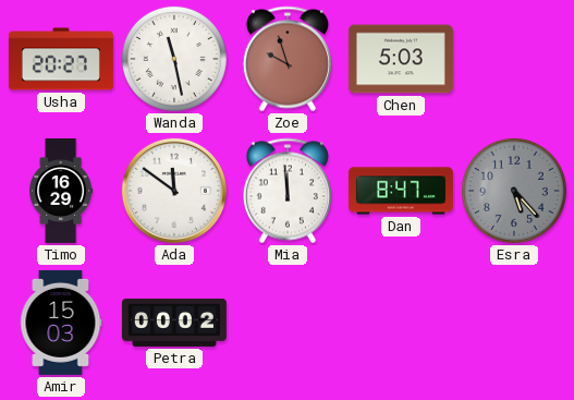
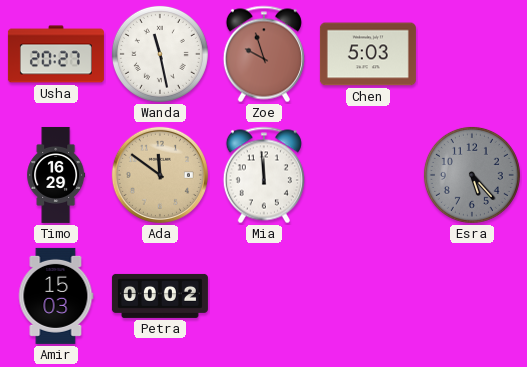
Ada dial: white -> champagne
Dan: 8:47 -> none
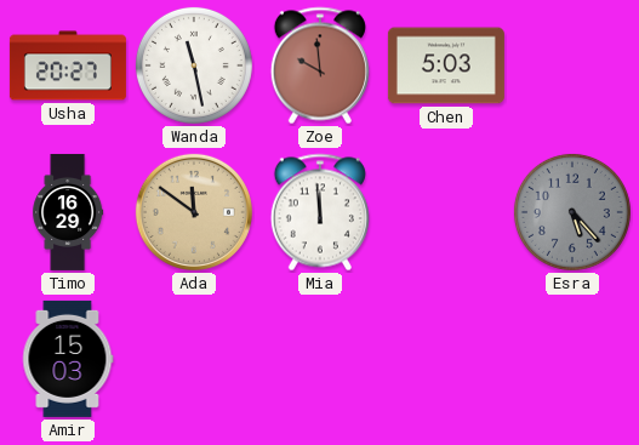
Zoe: 9:57 -> 9:59
Petra: 00:02 -> none
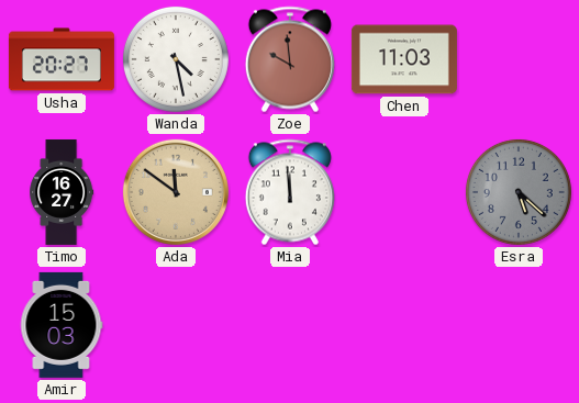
Wanda: 11:28 -> 4:28
Chen: 5:03 -> 11:03
Timo: 16:29 -> 16:27
Esra: 5:23 -> 5:22
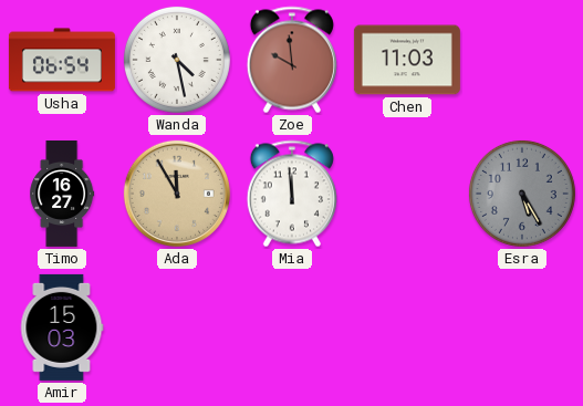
Usha: 20:27 -> 06:54
Ada: 11:51 -> 11:55
Esra: 5:22 -> 5:25
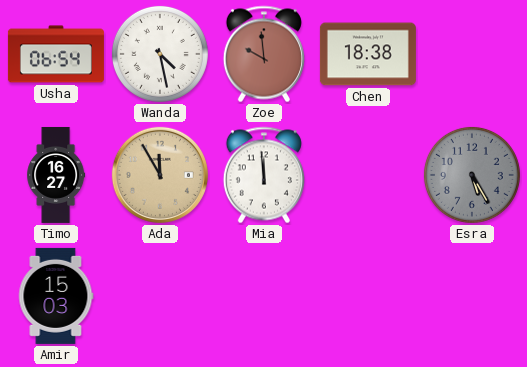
Chen: 11:03 -> 18:38
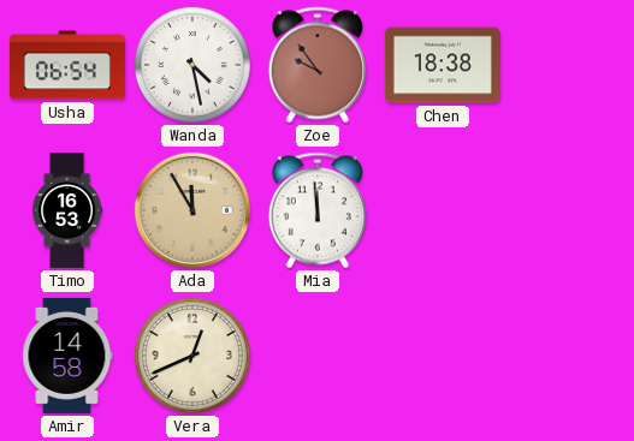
Zoe: 9:59 -> 9:54
Timo: 16:27 -> 16:53
Esra: 5:25 -> none
Amir: 15:03 -> 14:58
Vera: none -> 12:41
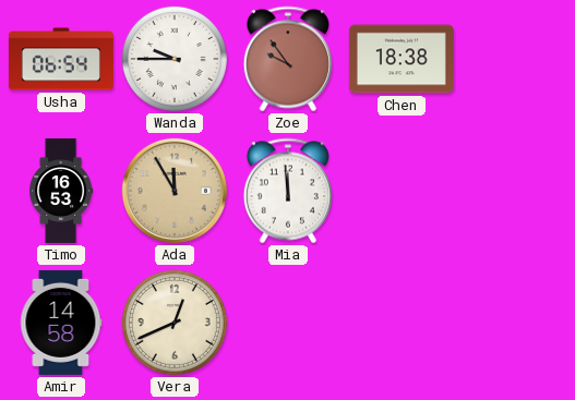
Wanda: 4:28 -> 9:45
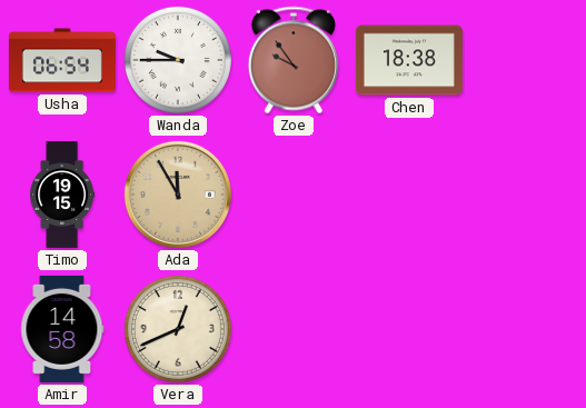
Timo: 16:53 -> 19:15
Mia: 11:59 -> none
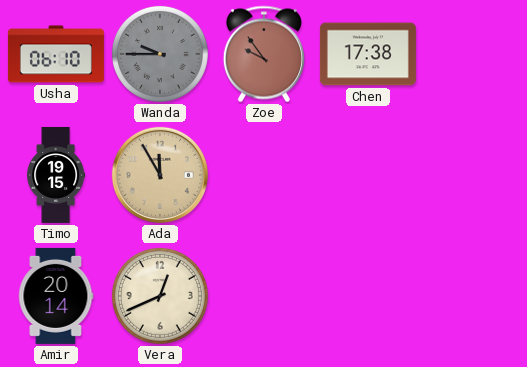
Usha: 06:54 -> 06:10
Wanda dial: white -> grey
Chen: 18:38 -> 17:38
Amir: 14:58 -> 20:14
